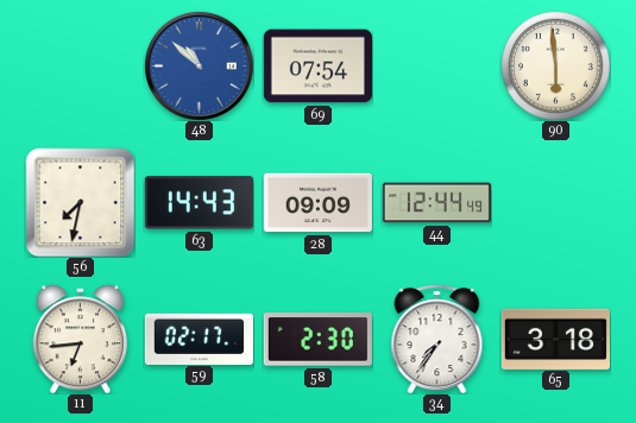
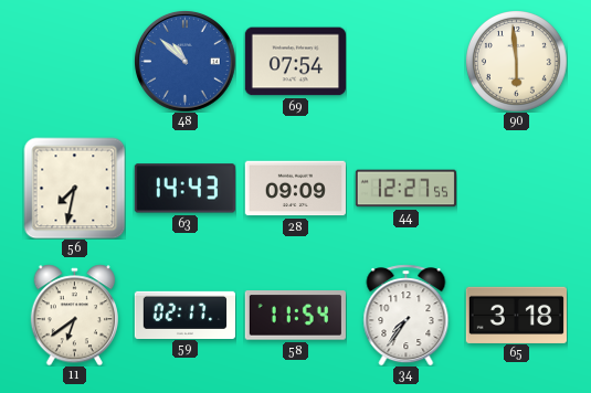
44: 12:44 -> 12:27
11: 6:44 -> 6:39
58: 2:30 -> 11:54
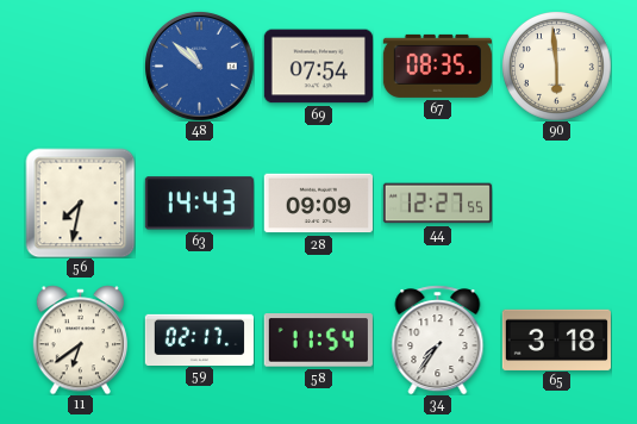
67: none -> 08:35
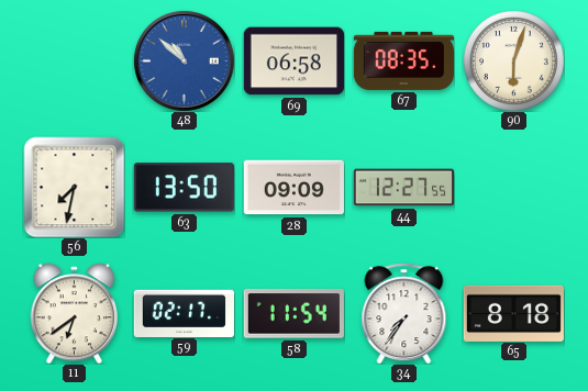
69: 07:54 -> 06:58
90: 5:59 -> 6:03
63: 14:43 -> 13:50
65: 3:18 -> 8:18
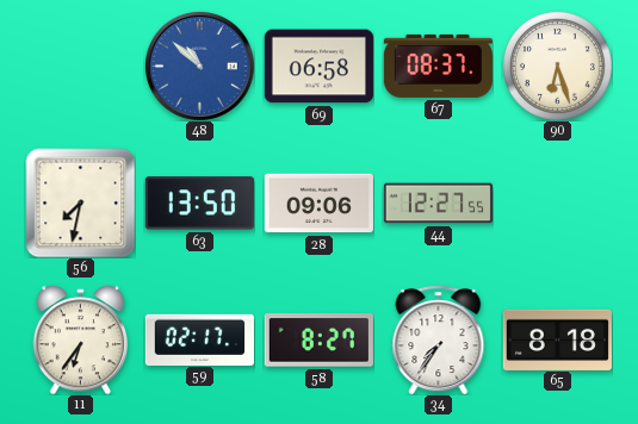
67: 08:35 -> 08:37
90: 6:03 -> 6:27
28: 09:09 -> 09:06
11: 6:39 -> 6:36
58: 11:54 -> 8:27
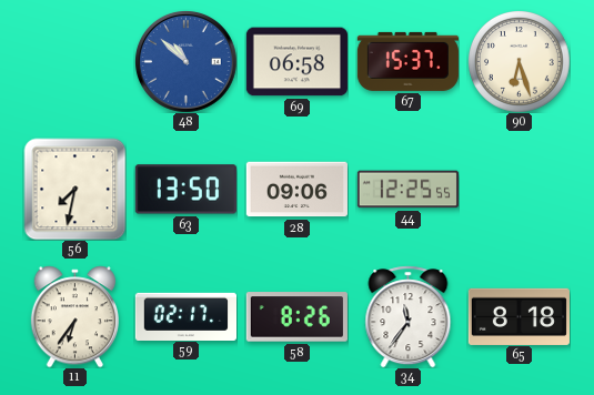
67: 08:37 -> 15:37
44: 12:27 -> 12:25
58: 8:27 -> 8:26
34: 7:36 -> 11:36
